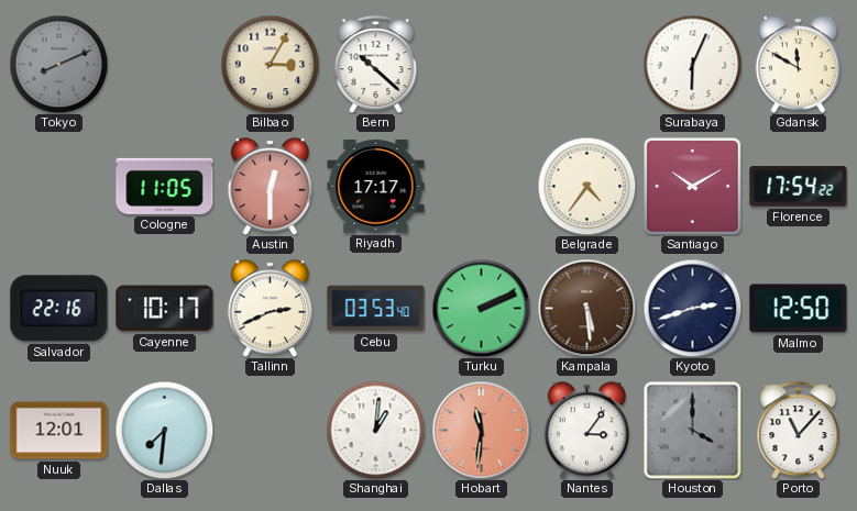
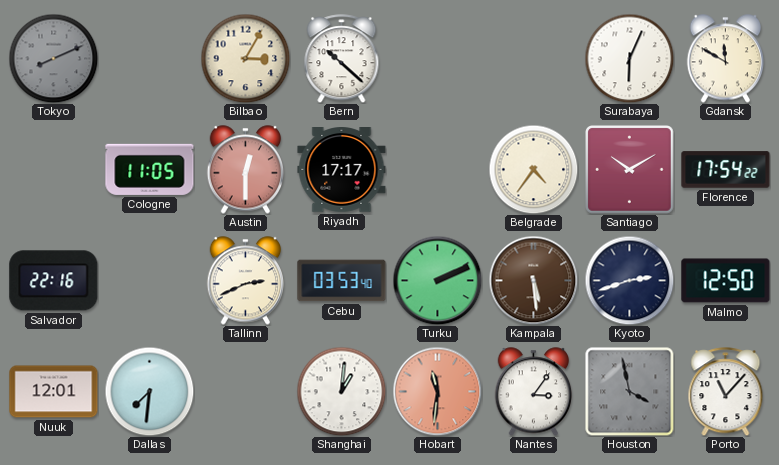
Cayenne: 10:17 -> none
Houston: 4:00 -> 3:58
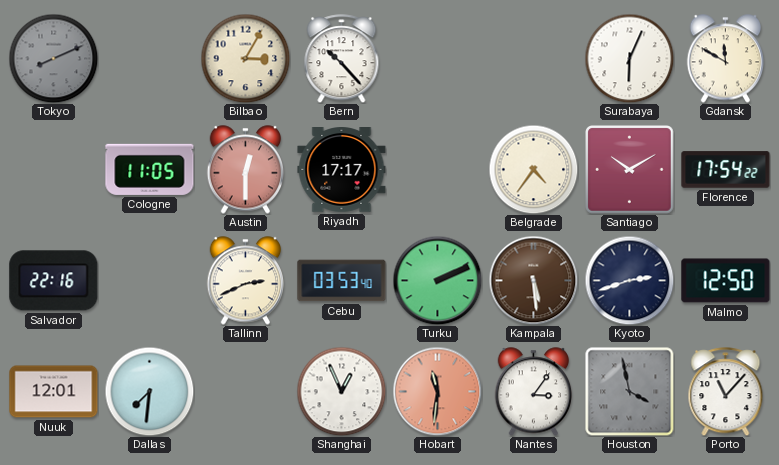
Bern: 10:22 -> 10:23
Shanghai: 1:01 -> 12:56
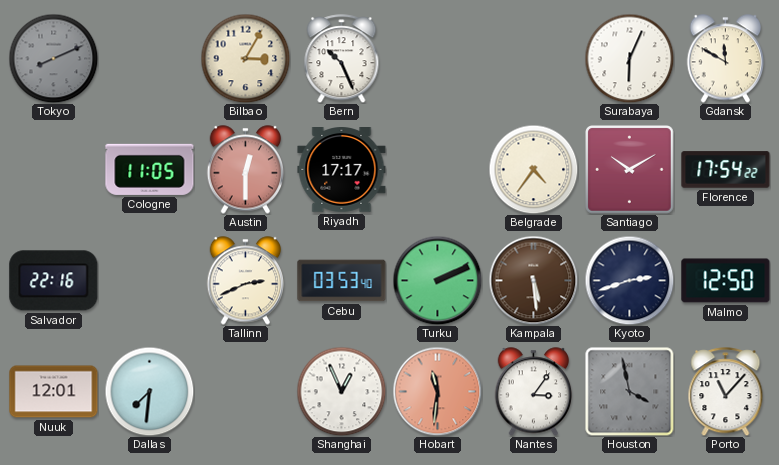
Bern: 10:23 -> 10:26
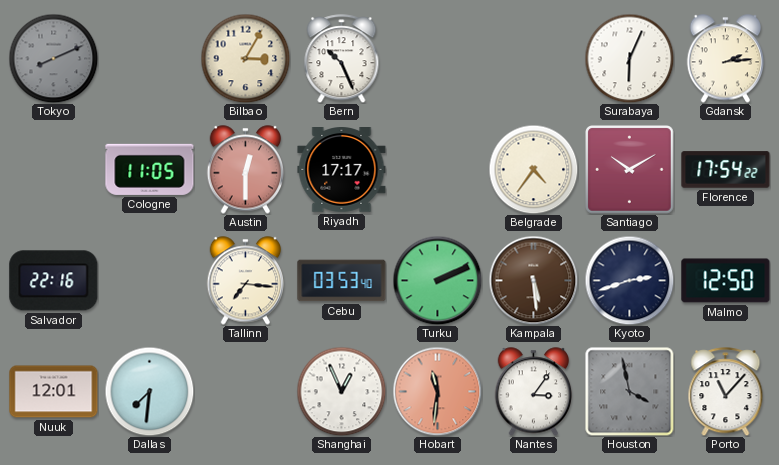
Gdansk: 11:50 -> 2:14
Tallinn: 2:41 -> 7:16
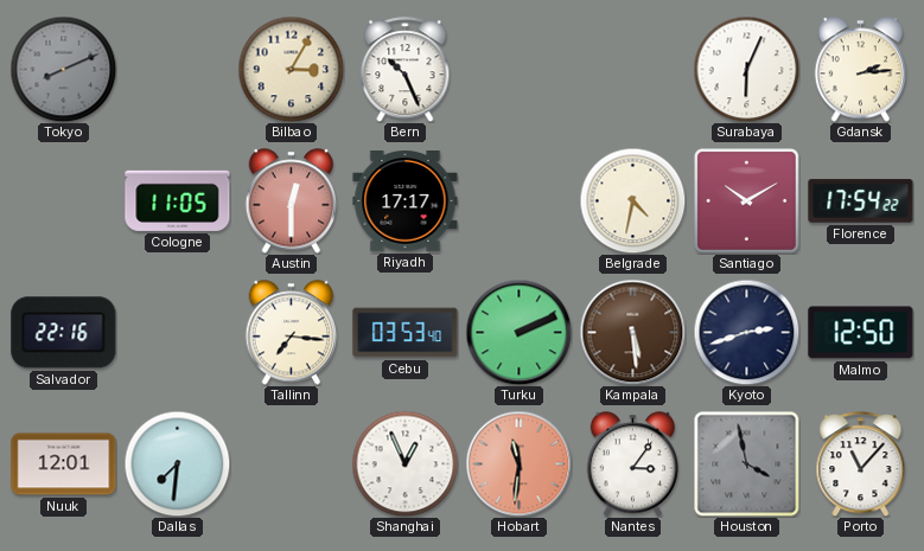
Belgrade: 4:36 -> 4:32
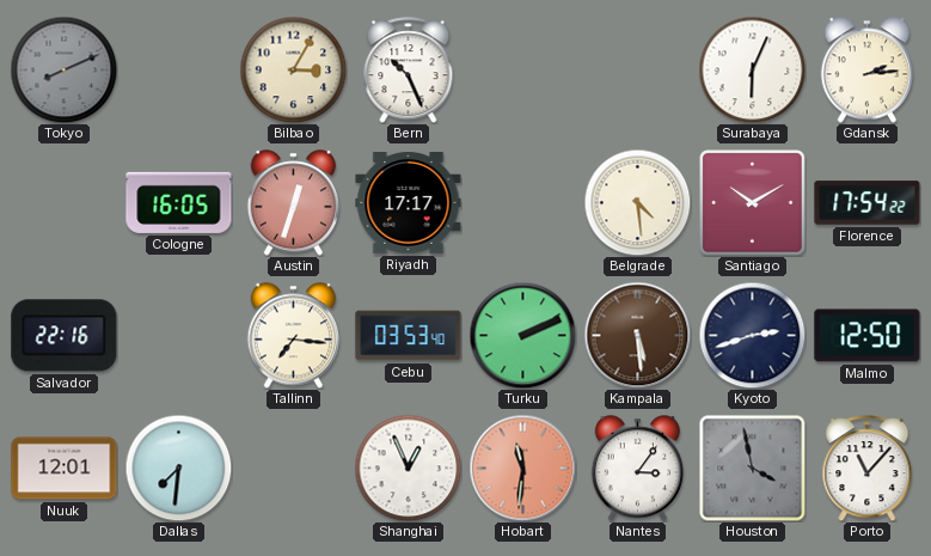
Cologne: 11:05 -> 16:05
Austin: 12:30 -> 12:33
Belgrade: 4:32 -> 4:29
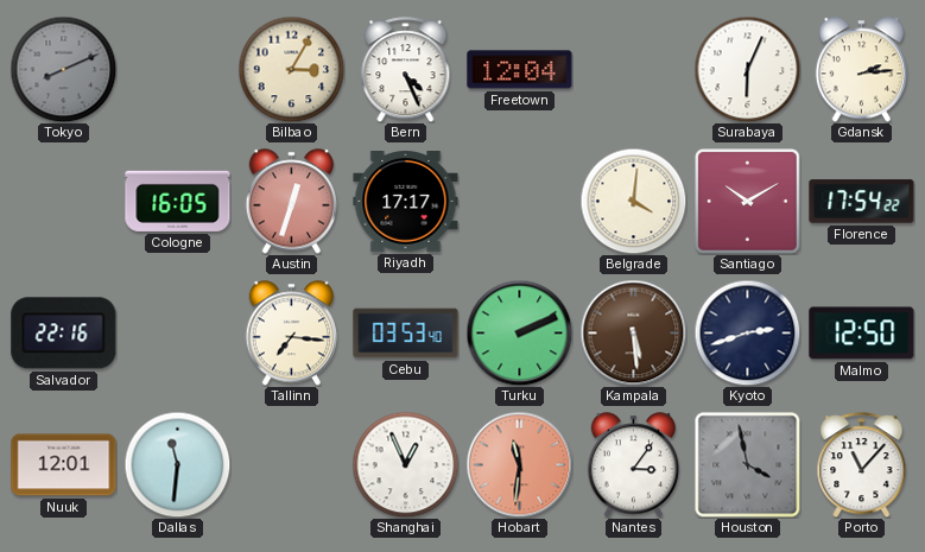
Bern: 10:26 -> 4:26
Freetown: none -> 12:04
Belgrade: 4:29 -> 4:01
Dallas: 7:31 -> 11:31
